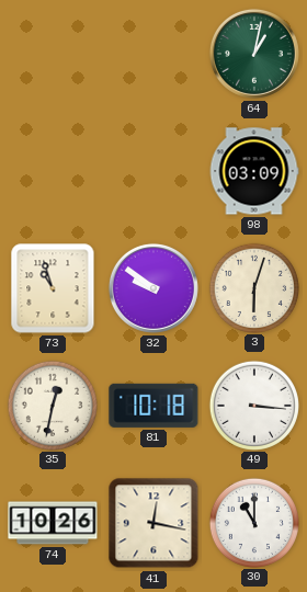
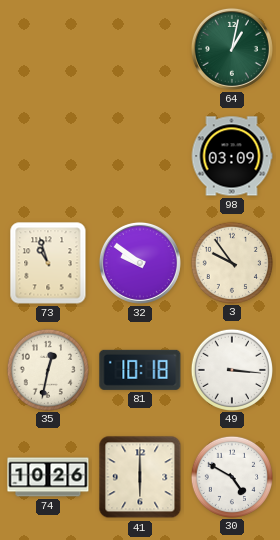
3: 6:03 -> 9:54
41: 12:17 -> 6:00
30: 11:00 -> 4:50
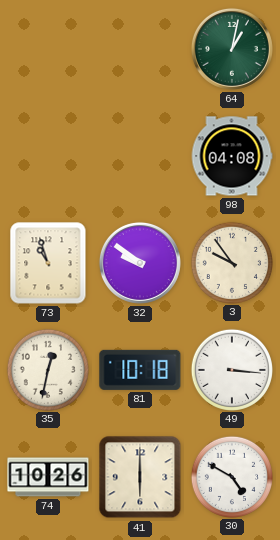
98: 03:09 -> 04:08
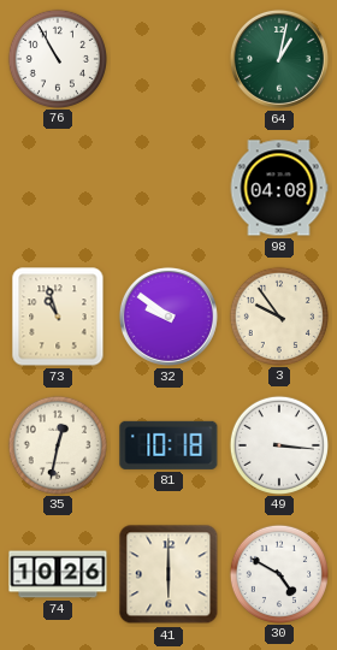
76: none -> 10:55
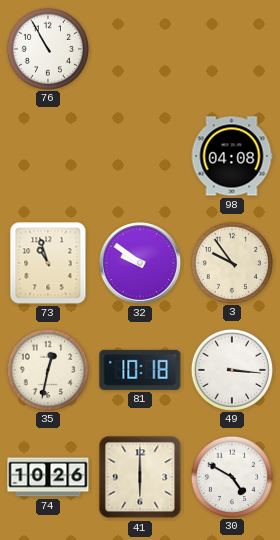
64: 1:02 -> none
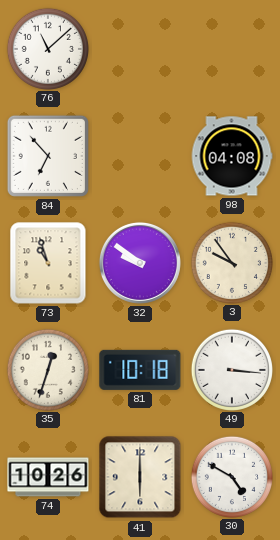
76: 10:55 -> 11:08
84: none -> 6:53
35: 12:32 -> 12:33
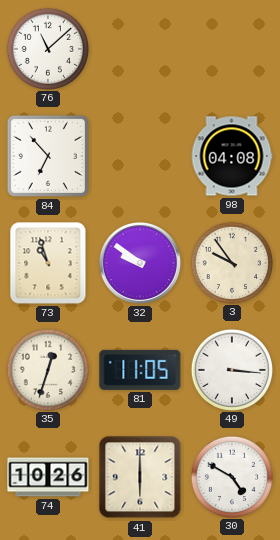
81: 10:18 -> 11:05
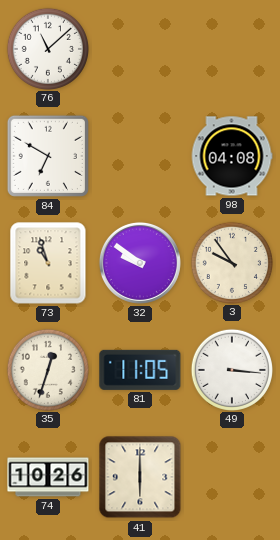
84: 6:53 -> 6:50
30: 4:50 -> none
